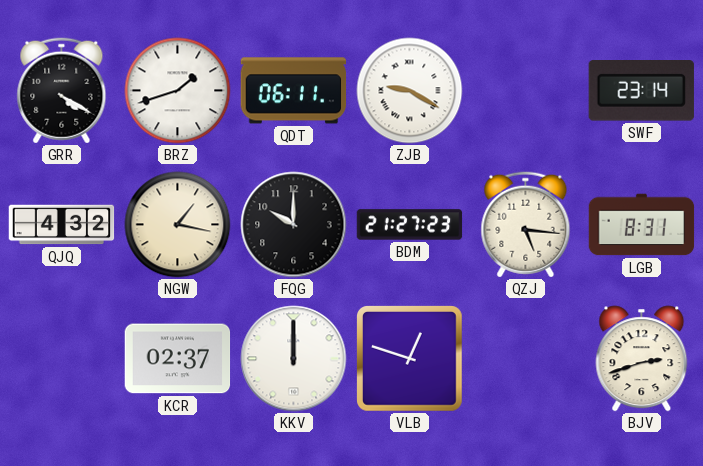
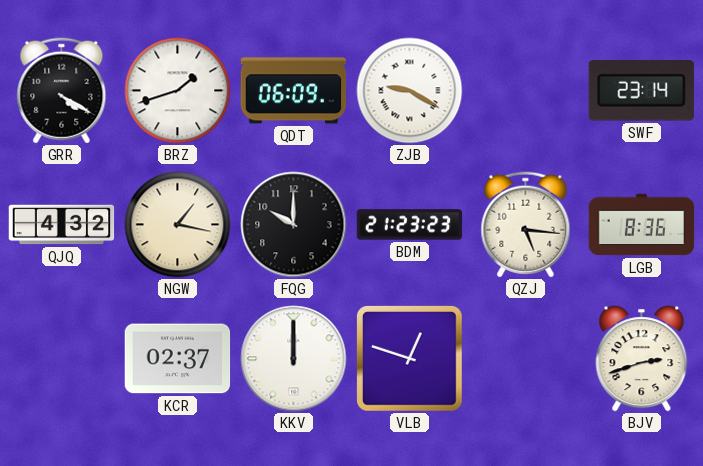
QDT: 06:11 -> 06:09
BDM: 21:27 -> 21:23
LGB: 8:31 -> 8:36
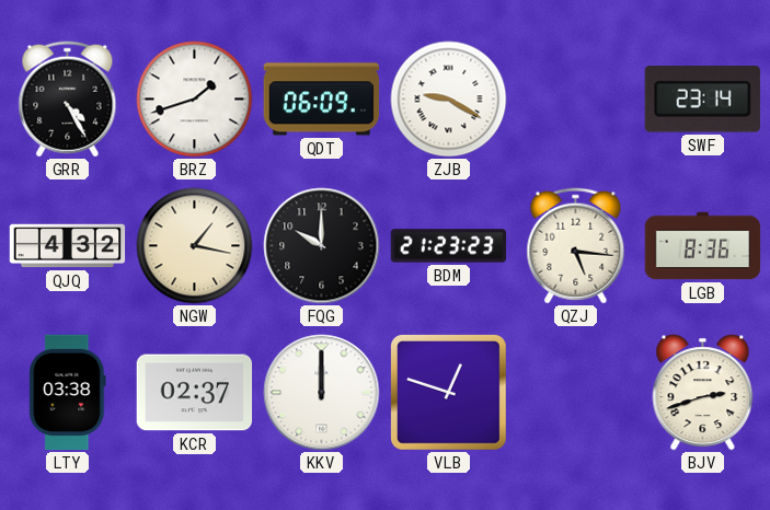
GRR: 4:20 -> 4:25
LTY: none -> 03:38
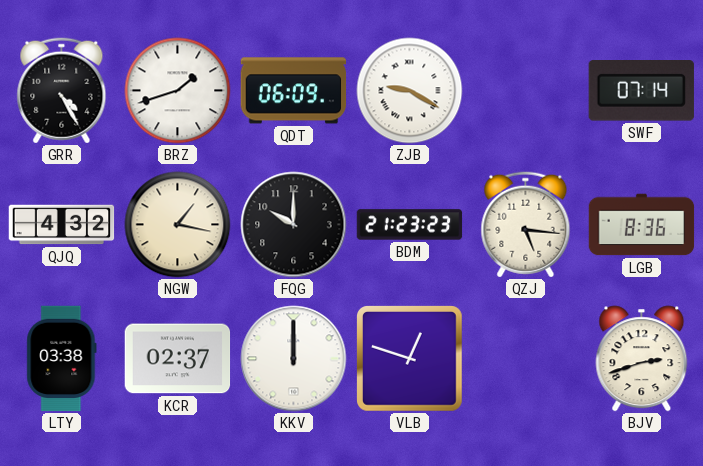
SWF: 23:14 -> 07:14
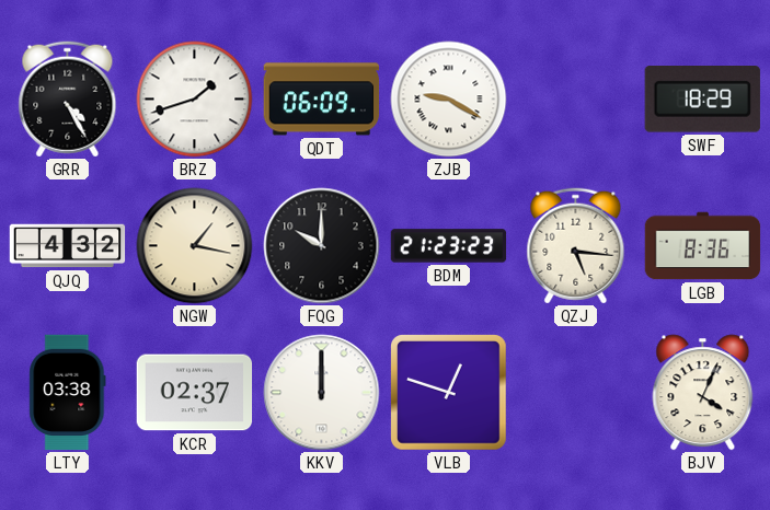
SWF: 07:14 -> 18:29
BJV: 2:42 -> 4:04
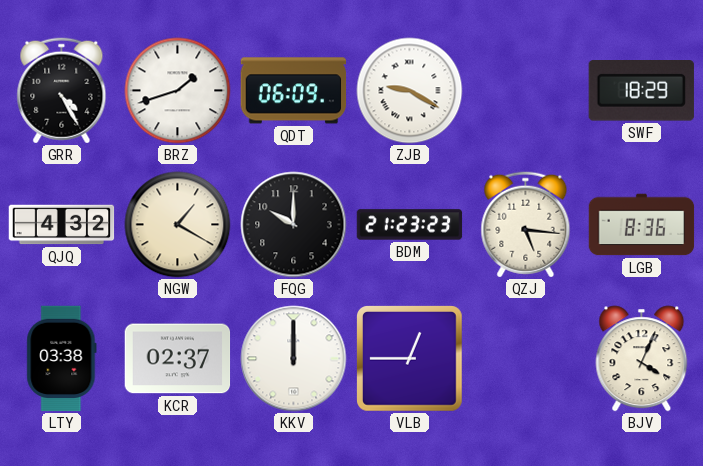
NGW: 1:17 -> 1:20
VLB: 12:48 -> 12:45
